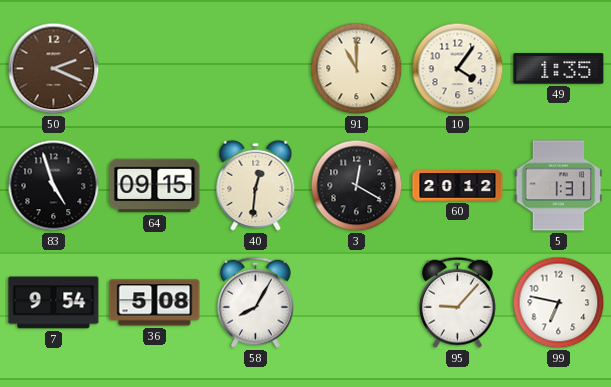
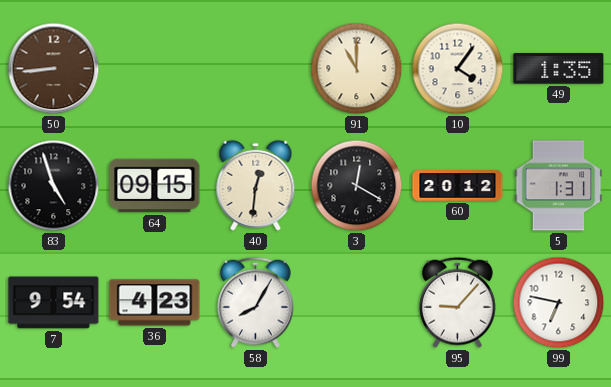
50: 2:19 -> 8:44
36: 5:08 -> 4:23
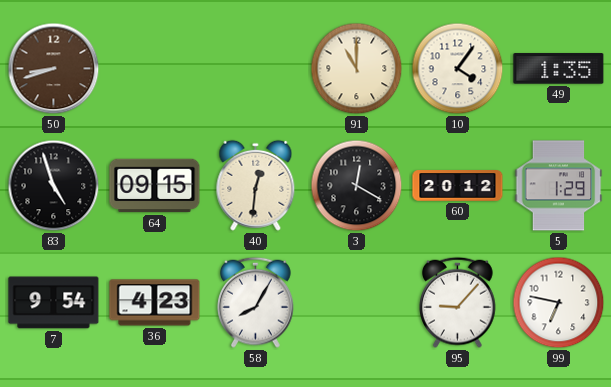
50: 8:44 -> 8:42
5: 1:31 -> 1:29
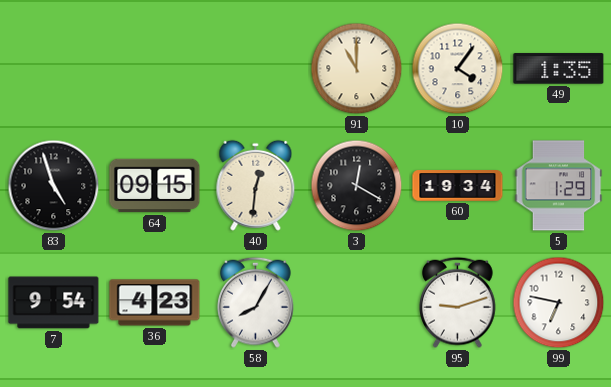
50: 8:42 -> none
60: 20:12 -> 19:34
95: 9:07 -> 9:12
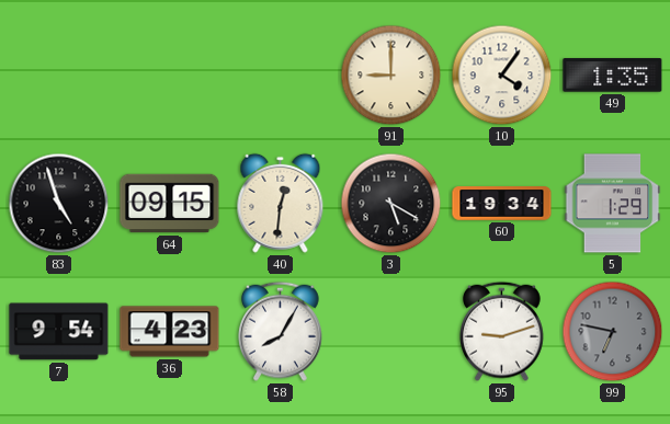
91: 11:00 -> 9:00
3: 12:20 -> 5:20
99 dial: white -> grey
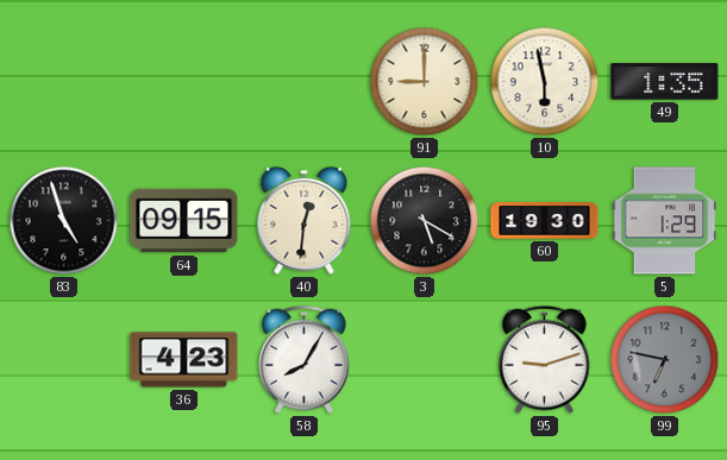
10: 4:06 -> 5:58
60: 19:34 -> 19:30
7: 9:54 -> none
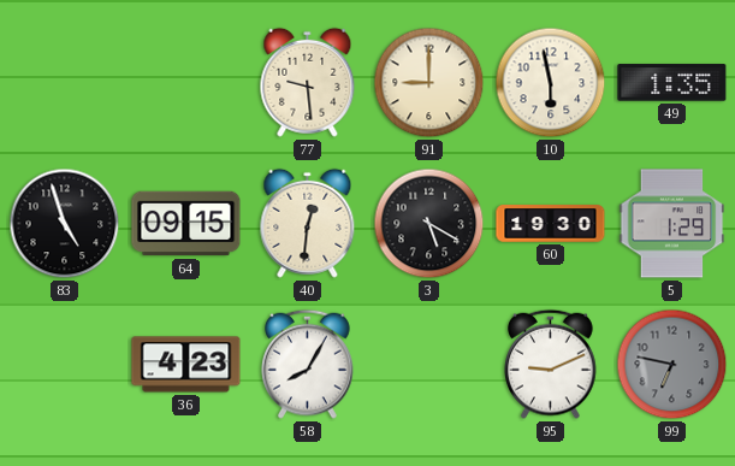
77: none -> 9:29
95: 9:12 -> 9:11
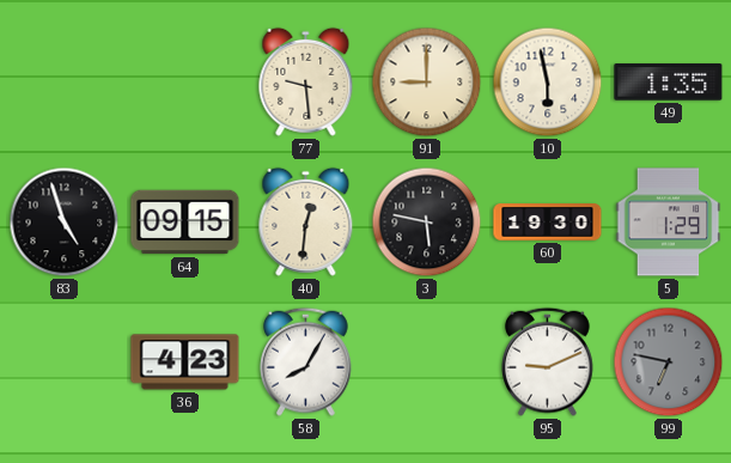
3: 5:20 -> 5:47
